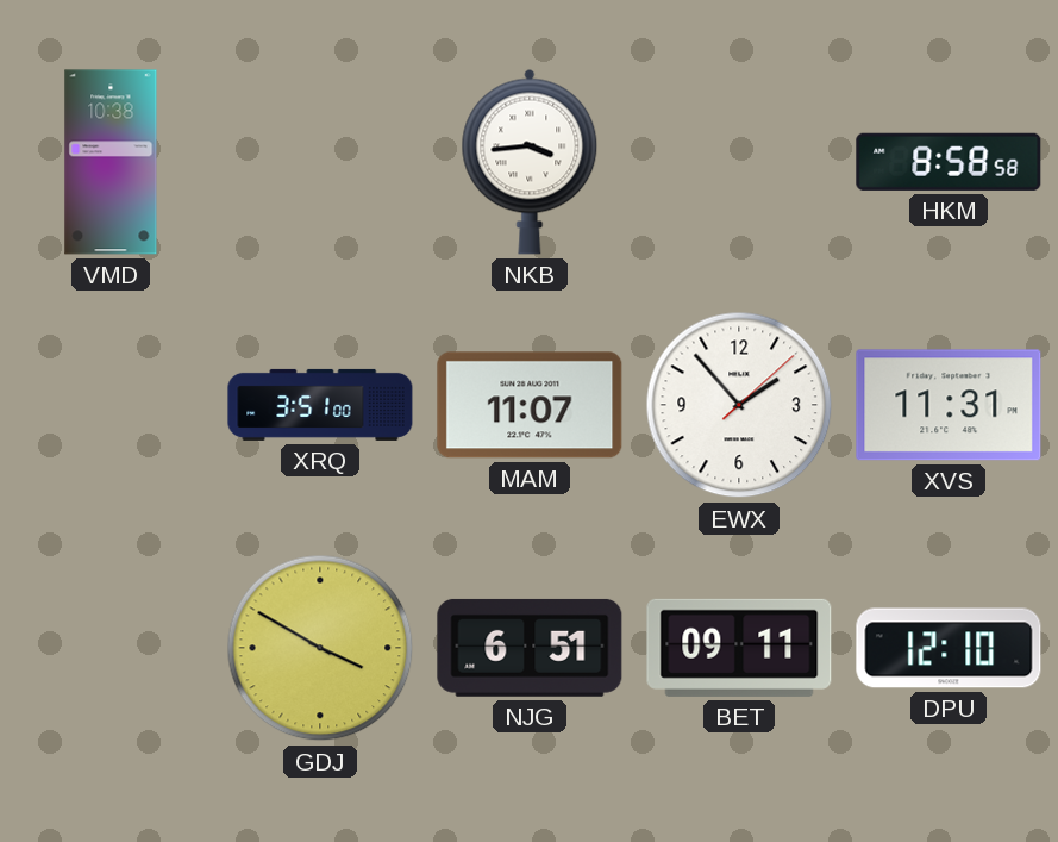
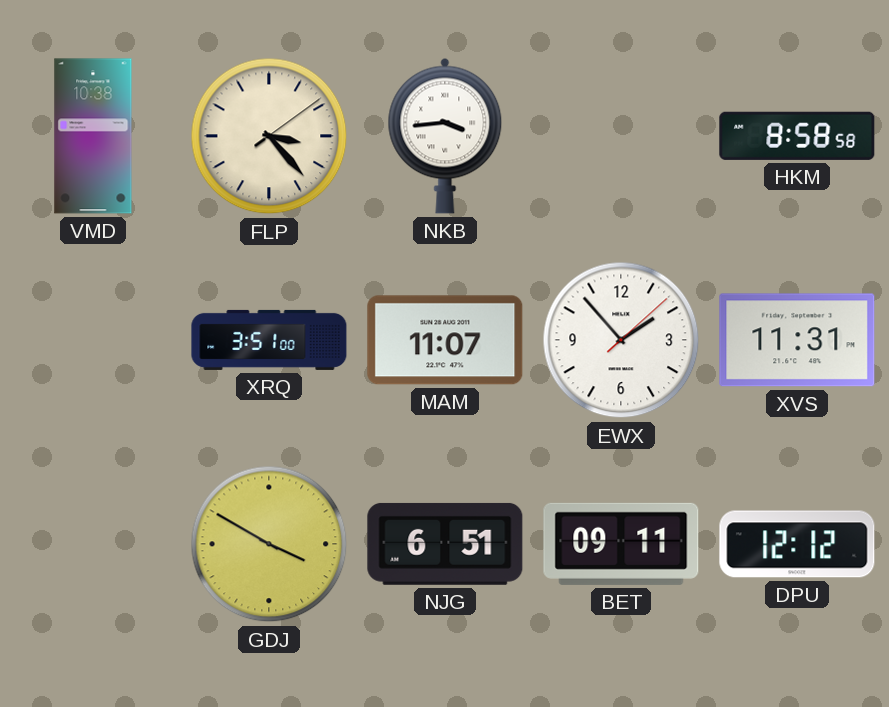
FLP: none -> 3:23
DPU: 12:10 -> 12:12
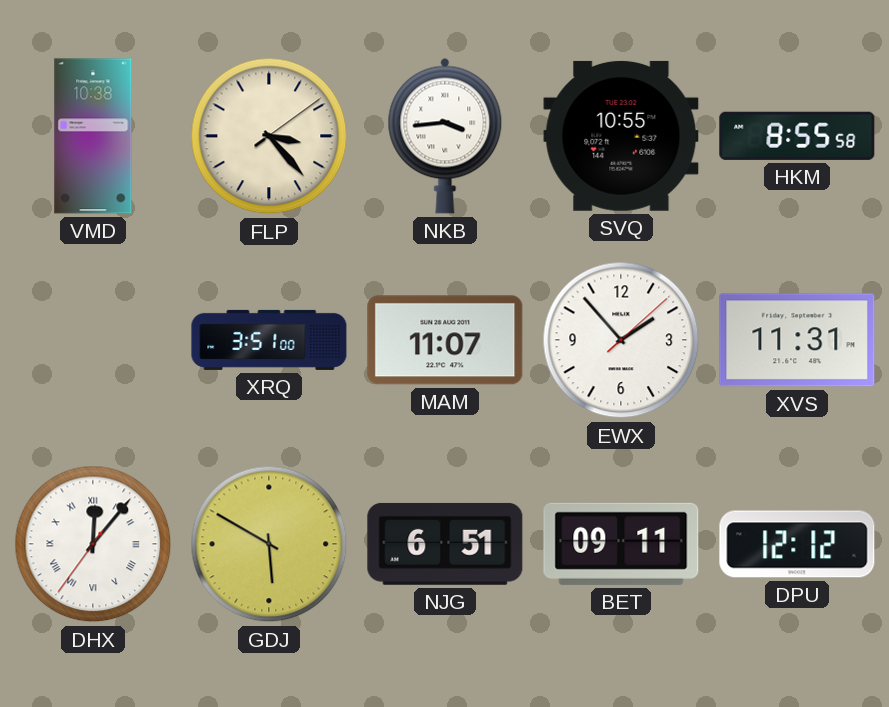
SVQ: none -> 10:55
HKM: 8:58 -> 8:55
DHX: none -> 12:06
GDJ: 3:50 -> 5:50
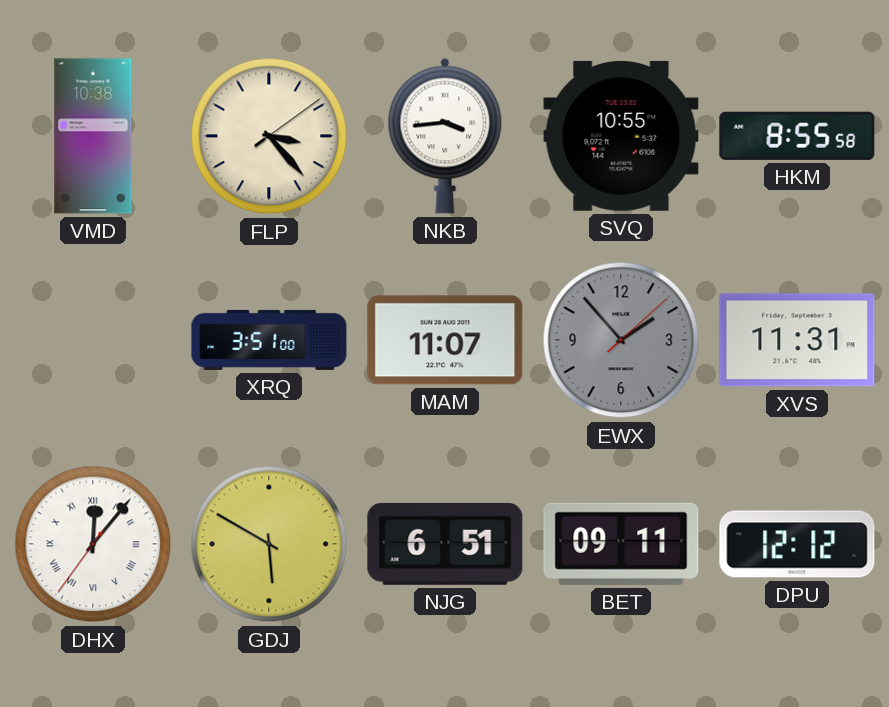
EWX dial: white -> grey
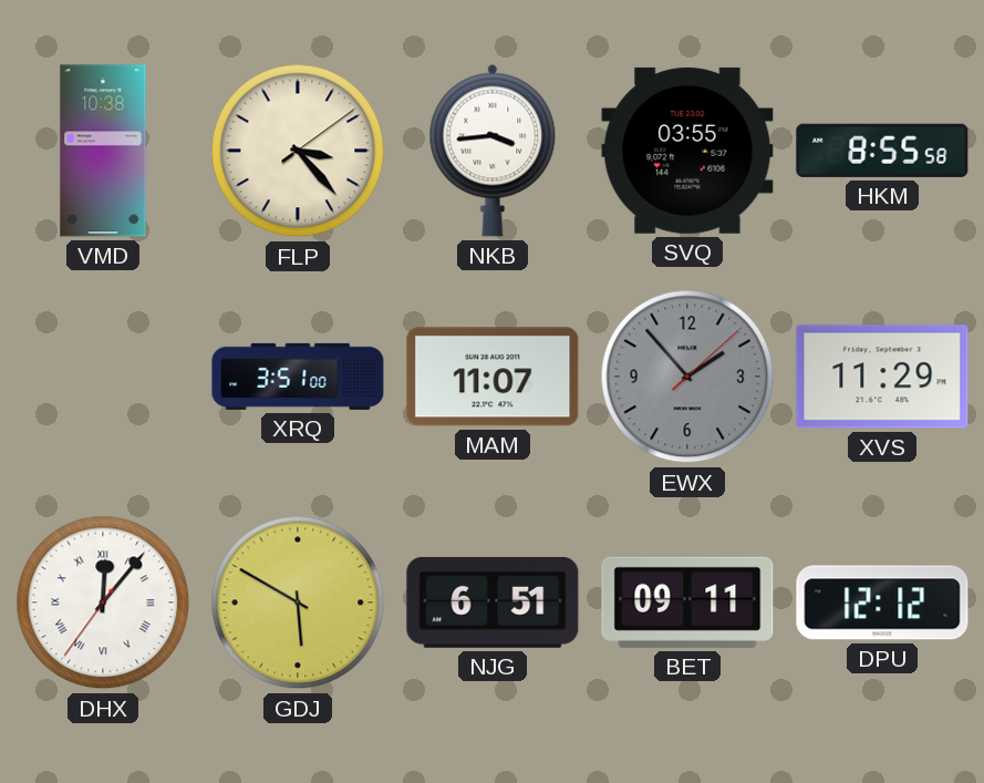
SVQ: 10:55 -> 03:55
XVS: 11:31 -> 11:29
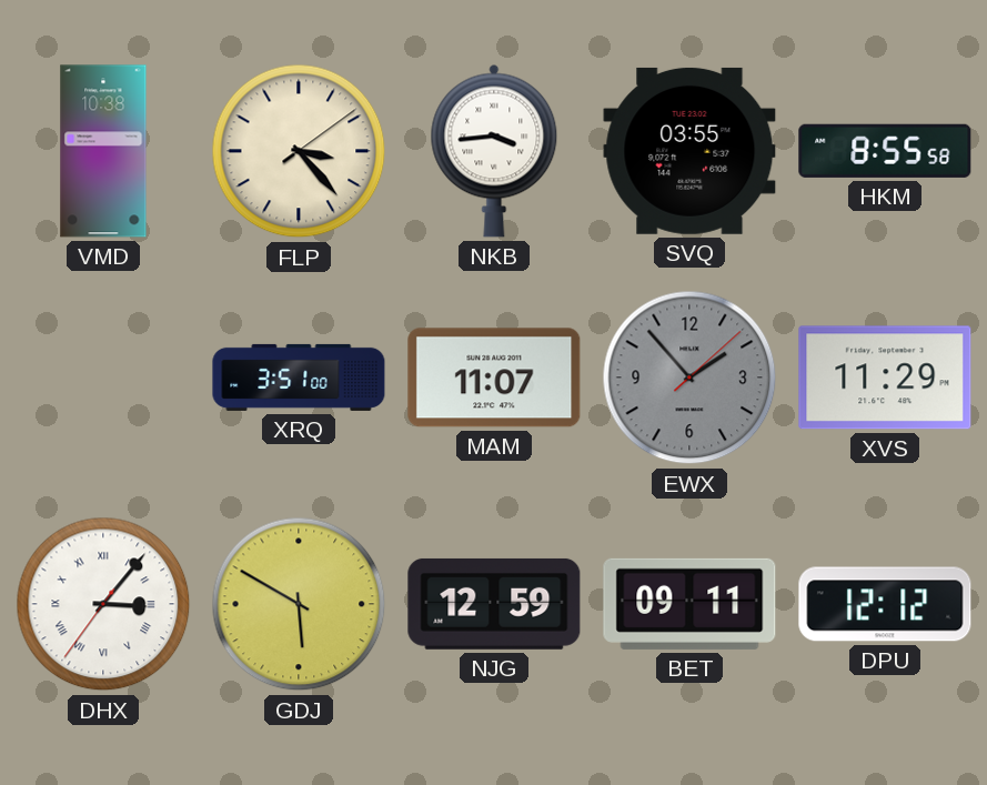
DHX: 12:06 -> 3:06
NJG: 6:51 -> 12:59
